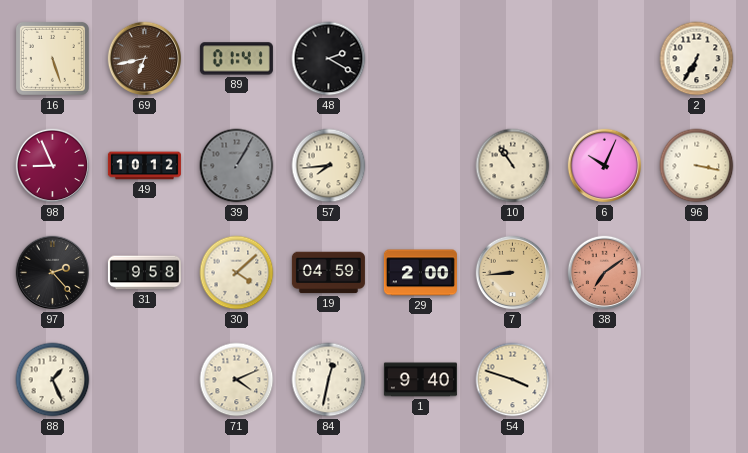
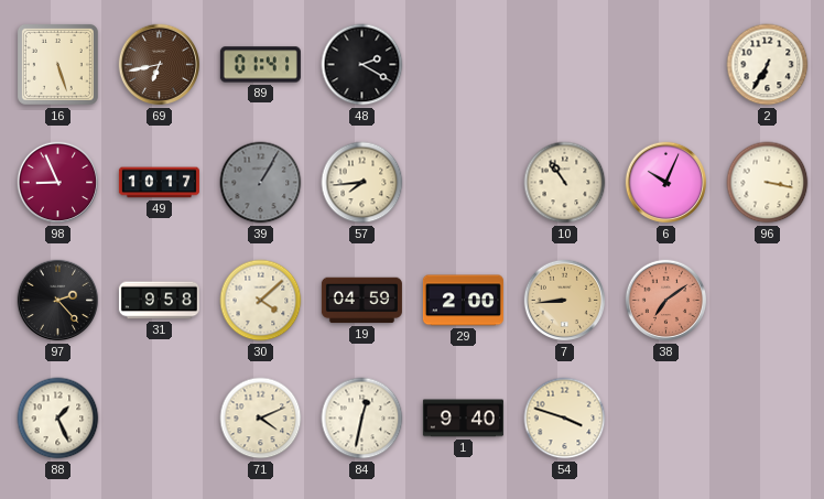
49: 10:12 -> 10:17
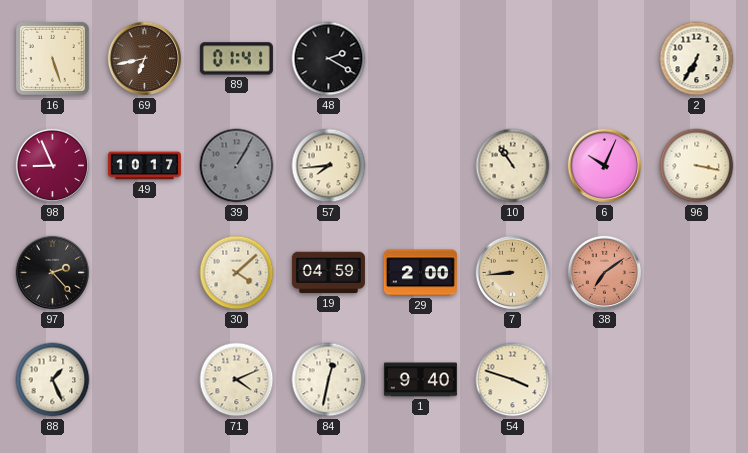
31: 9:58 -> none
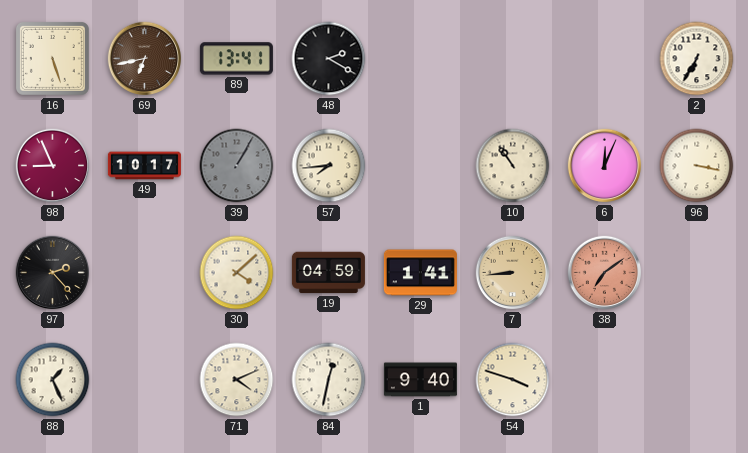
89: 01:41 -> 13:41
6: 10:04 -> 12:04
29: 2:00 -> 1:41
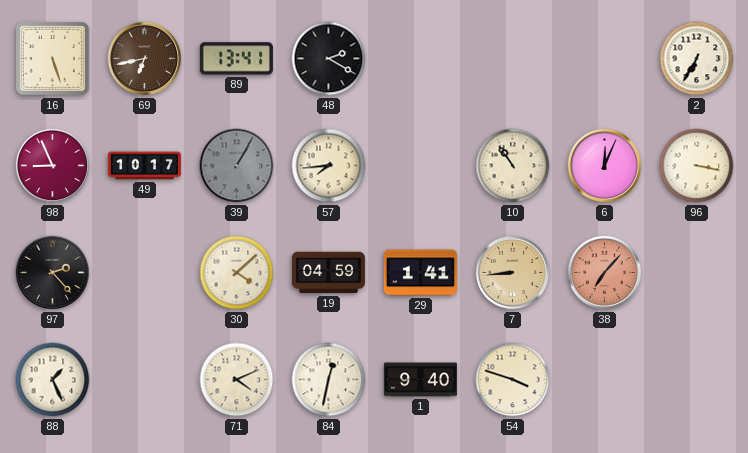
38: 7:09 -> 7:07
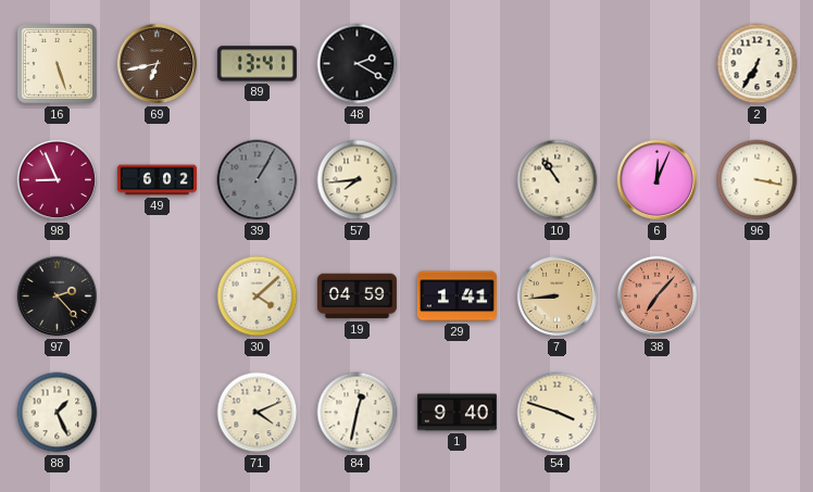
49: 10:17 -> 6:02
